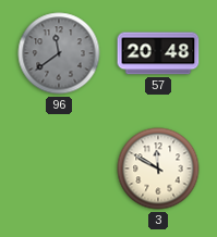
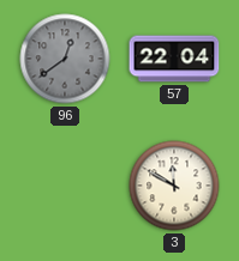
96: 11:39 -> 12:39
57: 20:48 -> 22:04
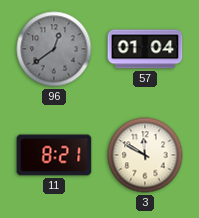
57: 22:04 -> 01:04
11: none -> 8:21
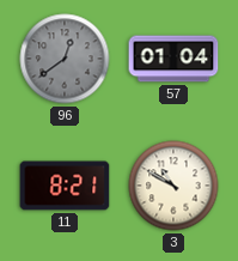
3: 11:50 -> 10:50
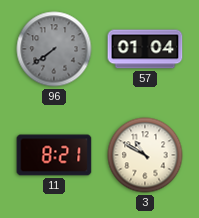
96: 12:39 -> 7:39
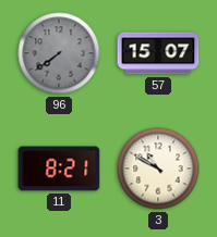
57: 01:04 -> 15:07
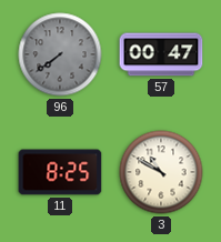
57: 15:07 -> 00:47
11: 8:21 -> 8:25
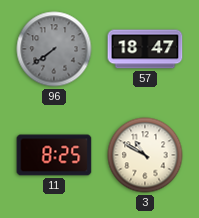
57: 00:47 -> 18:47
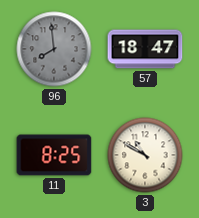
96: 7:39 -> 7:59
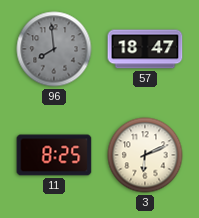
3: 10:50 -> 6:11
